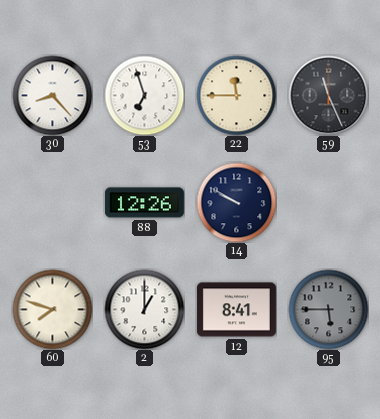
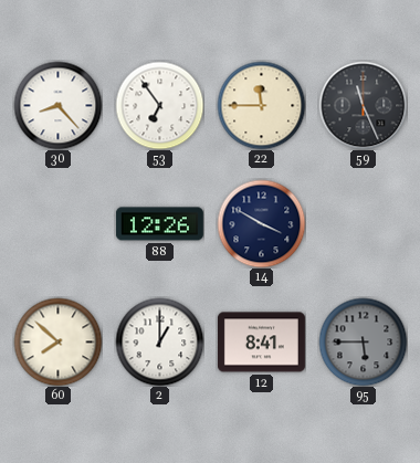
53: 6:57 -> 6:54
14: 9:50 -> 3:50
60: 7:48 -> 7:52
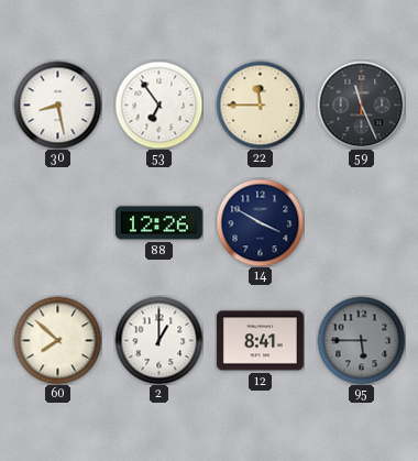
30: 8:23 -> 8:28
